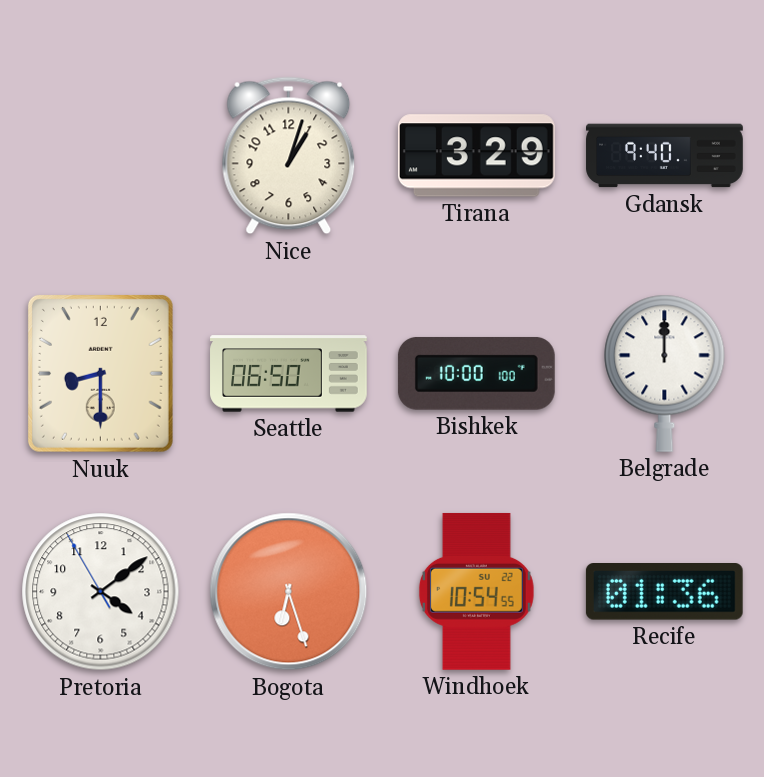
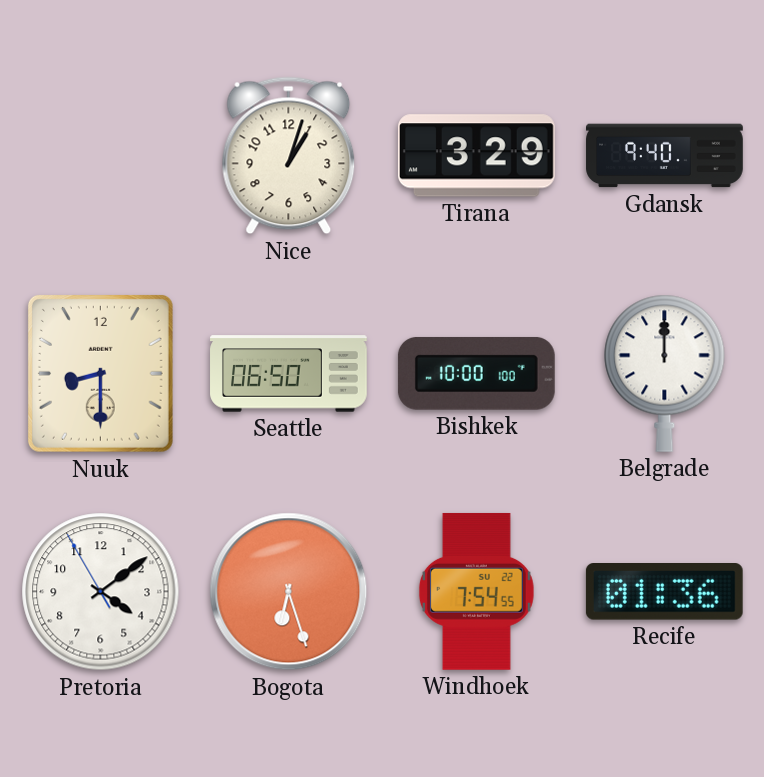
Windhoek: 10:54 -> 7:54
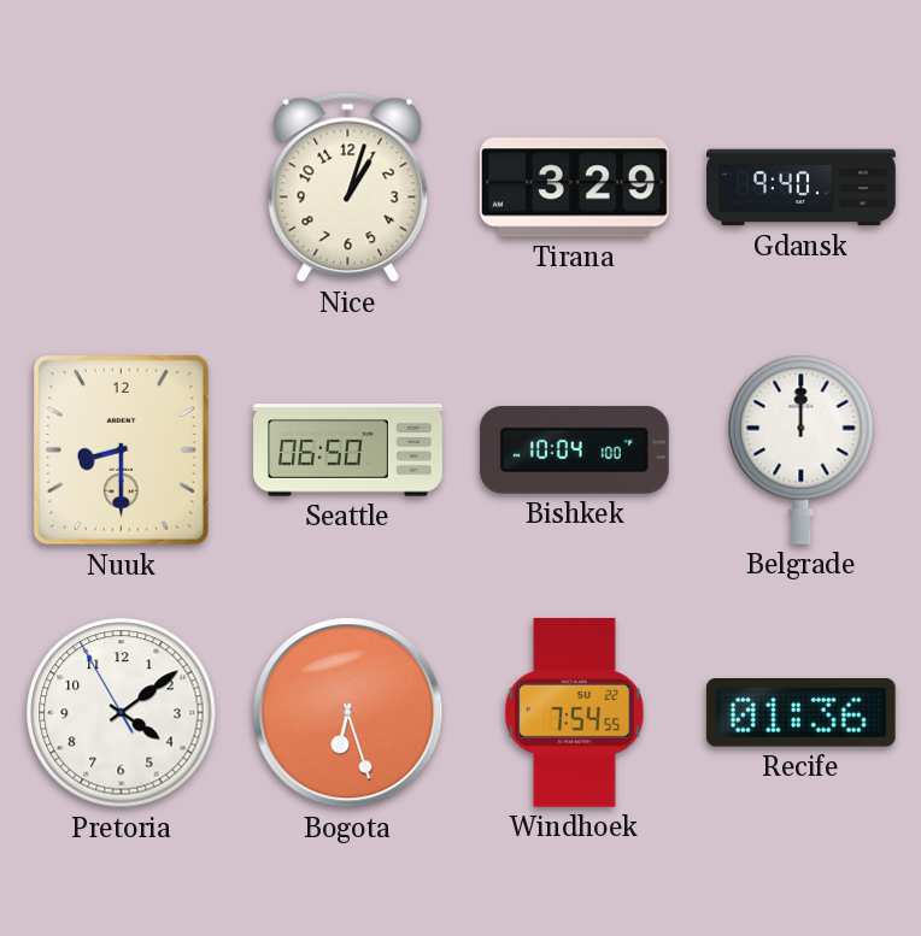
Bishkek: 10:00 -> 10:04
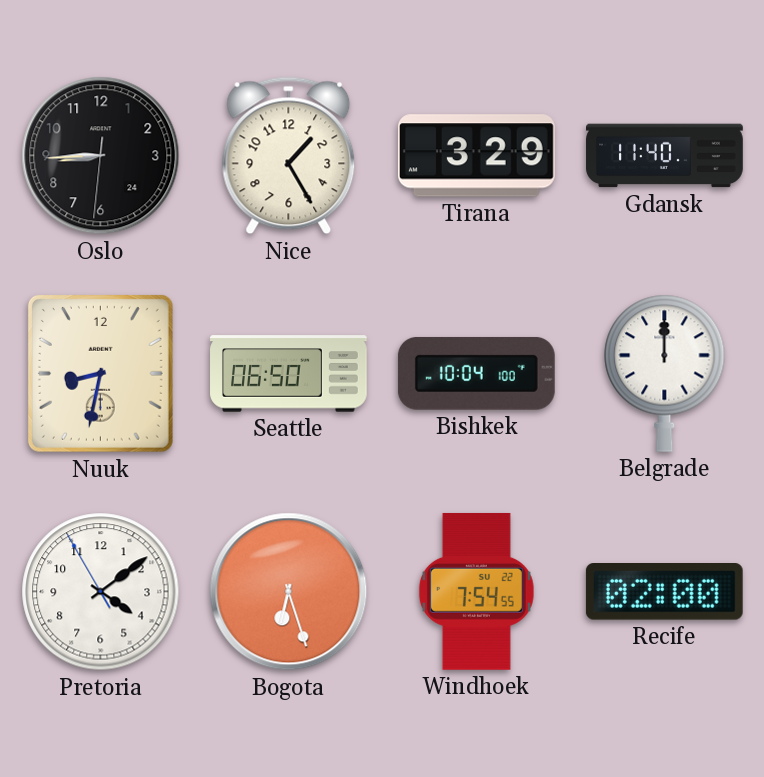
Oslo: none -> 8:44
Nice: 1:03 -> 1:25
Gdansk: 9:40 -> 11:40
Nuuk: 8:30 -> 8:32
Recife: 01:36 -> 02:00
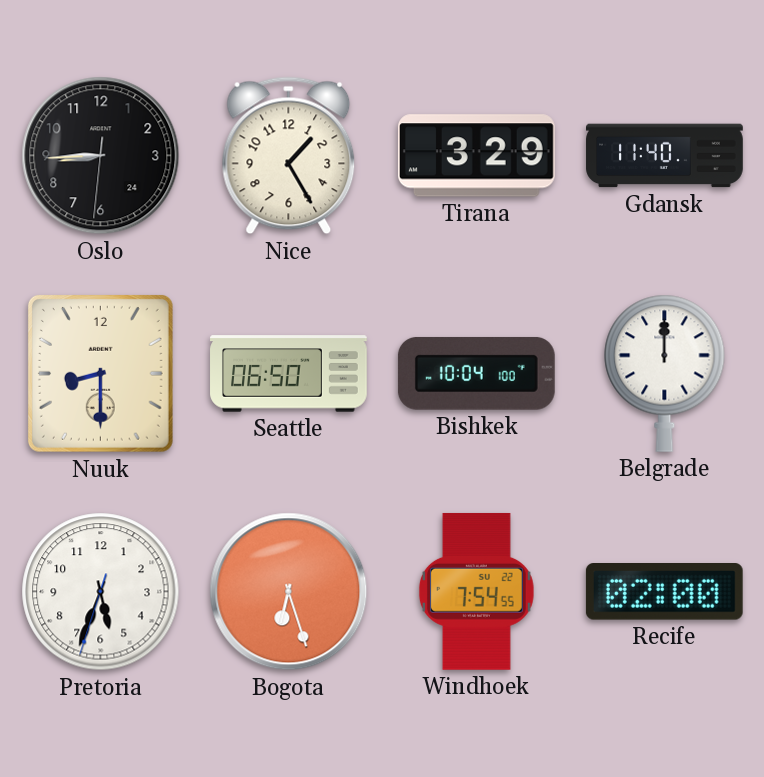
Nuuk: 8:32 -> 8:30
Pretoria: 4:08 -> 5:33
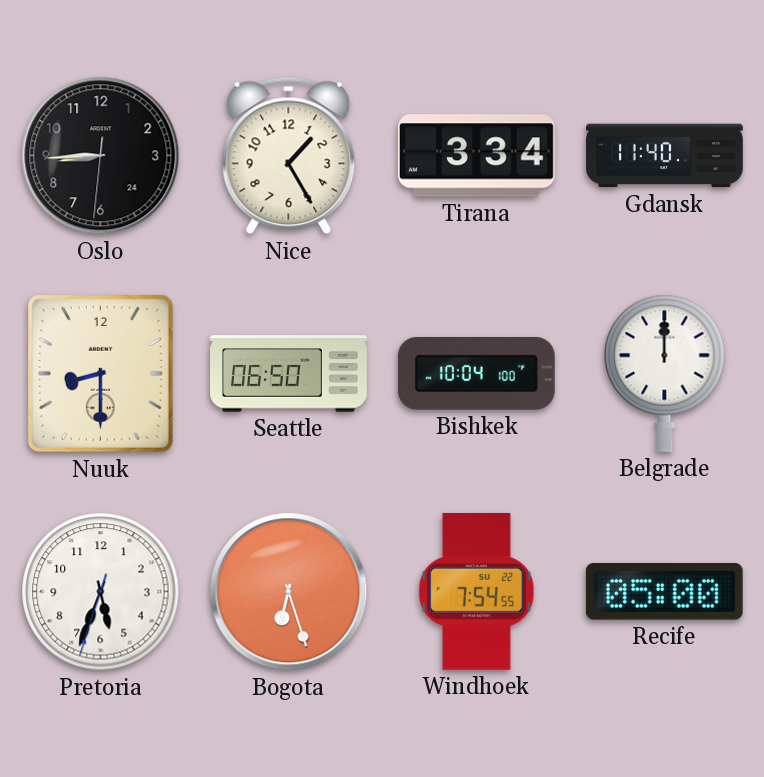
Tirana: 3:29 -> 3:34
Recife: 02:00 -> 05:00
